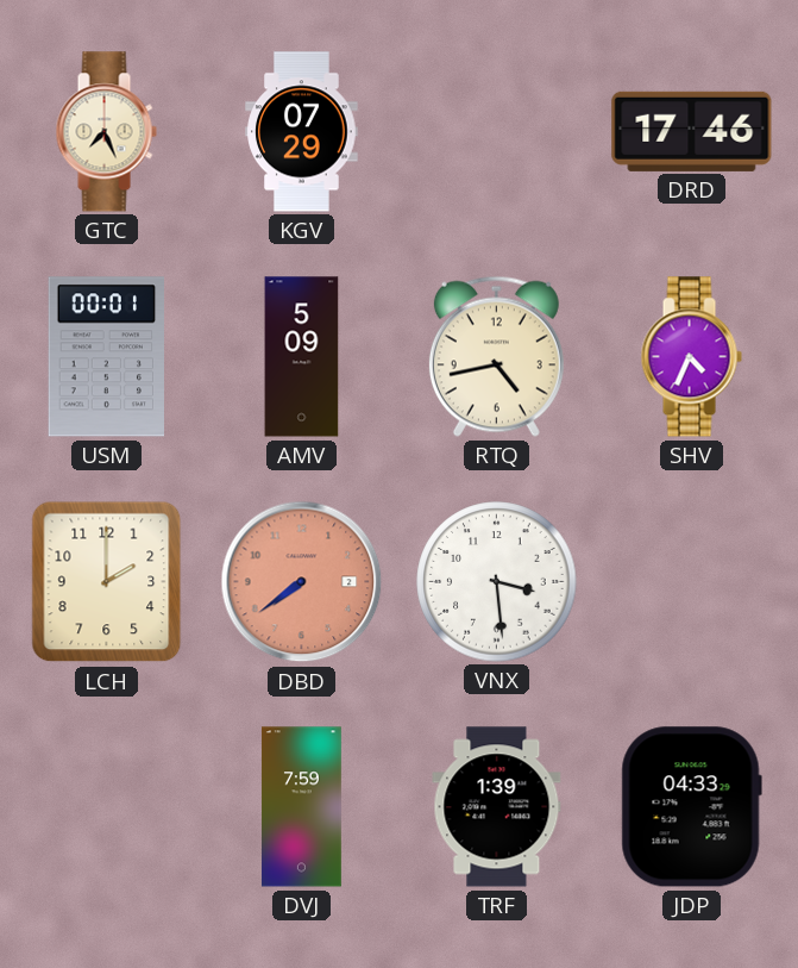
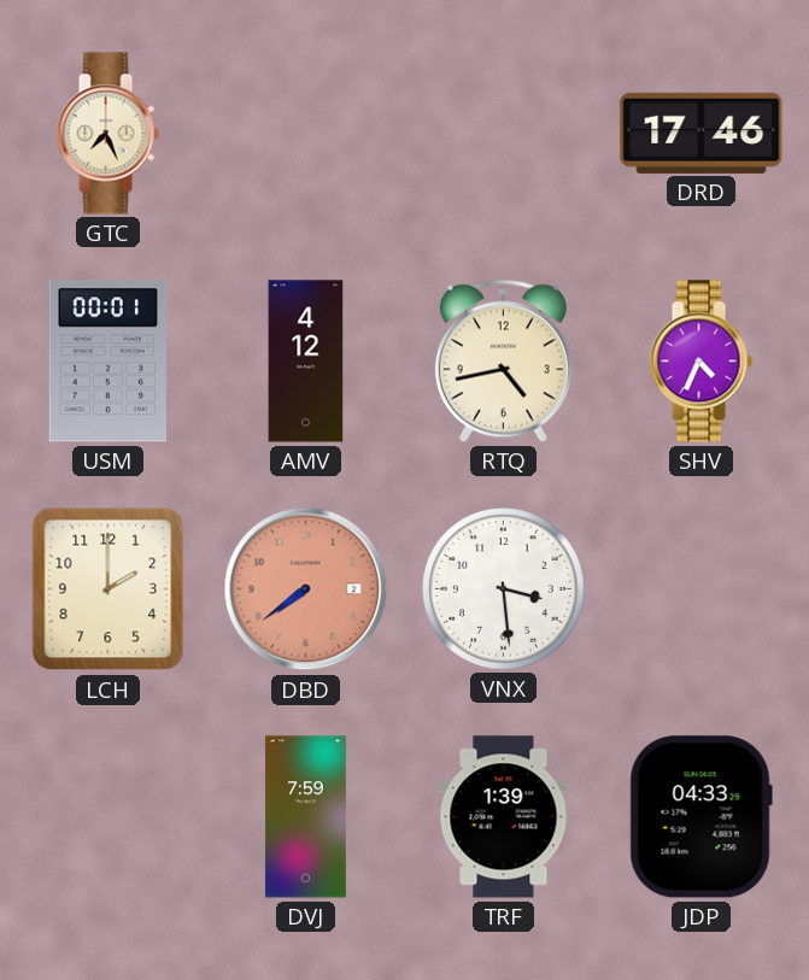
KGV: 07:29 -> none
AMV: 5:09 -> 4:12
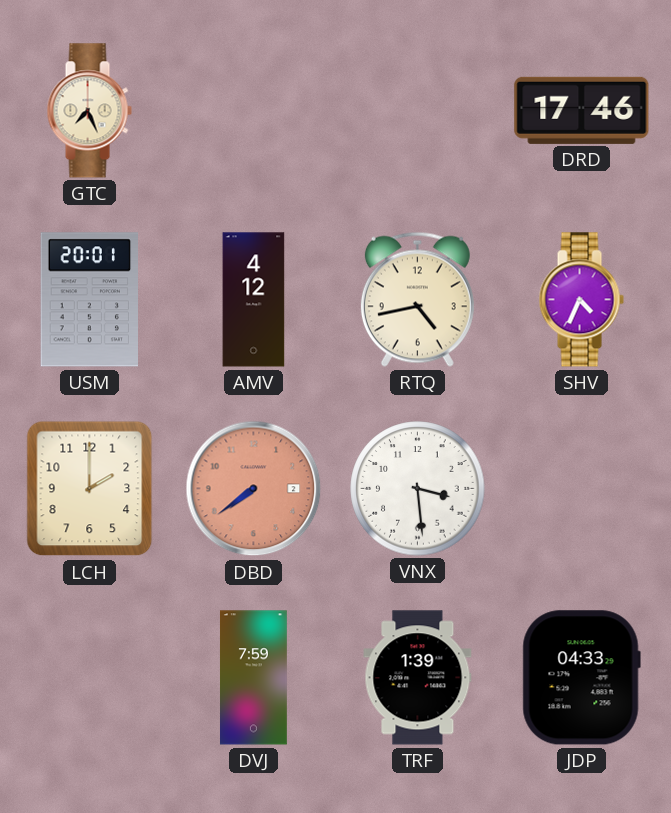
USM: 00:01 -> 20:01
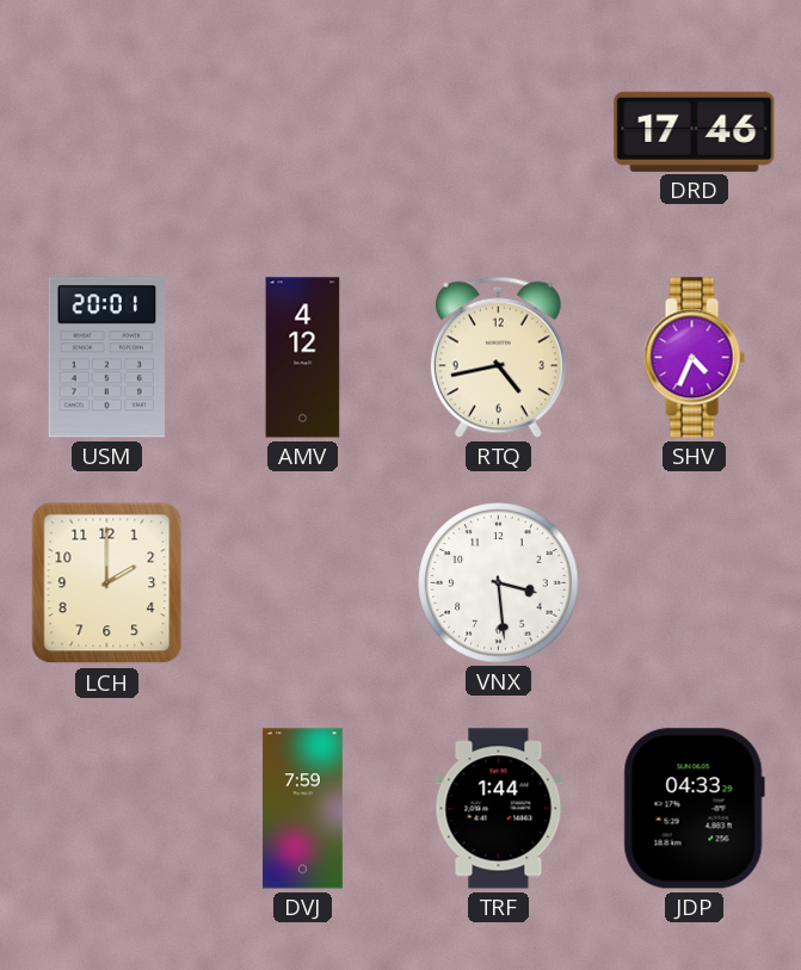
GTC: 7:26 -> none
DBD: 7:39 -> none
TRF: 1:39 -> 1:44
